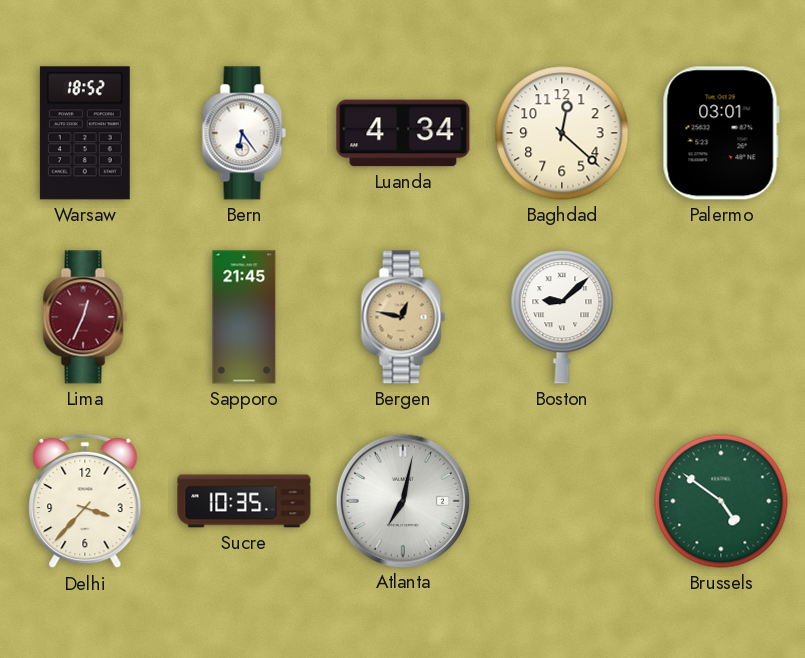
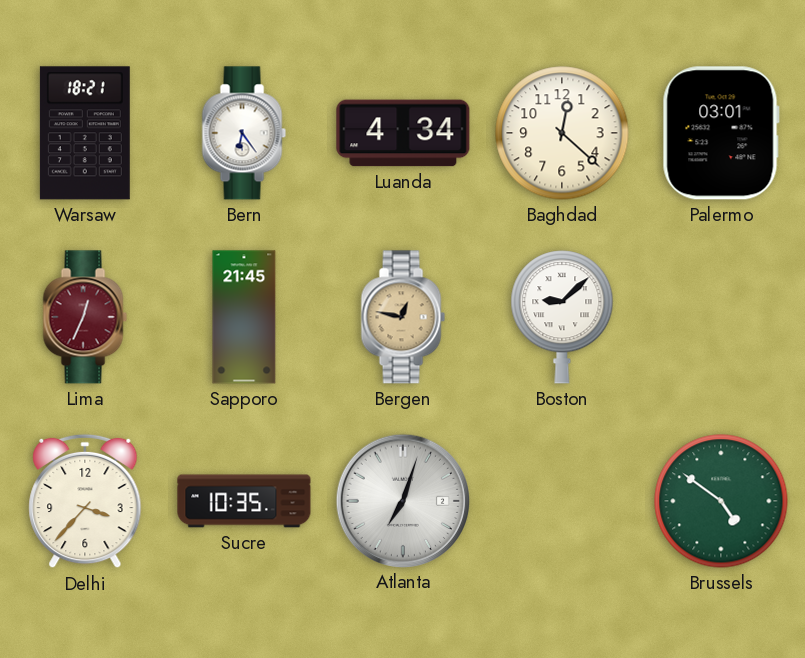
Warsaw: 18:52 -> 18:21
Atlanta: 7:02 -> 7:03
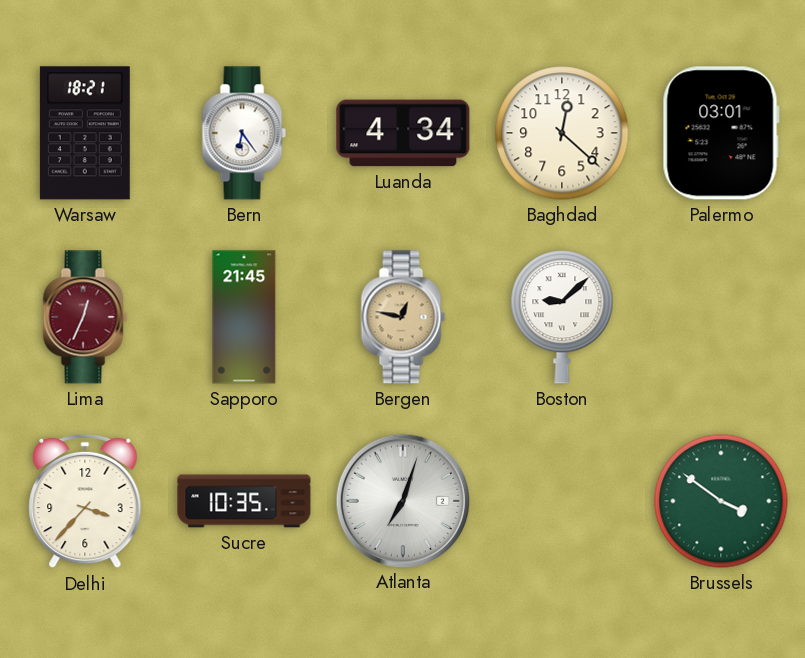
Brussels: 4:51 -> 3:51
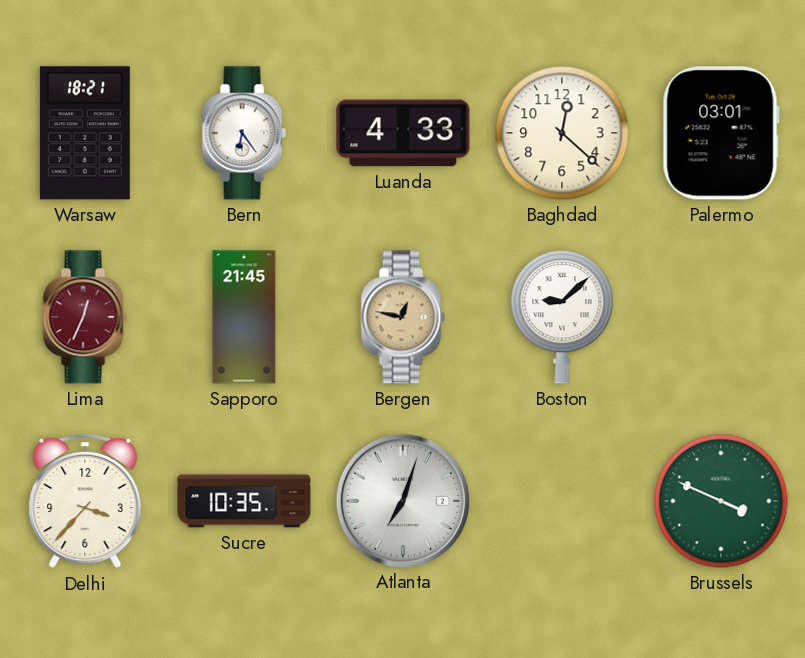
Luanda: 4:34 -> 4:33
Brussels: 3:51 -> 3:49
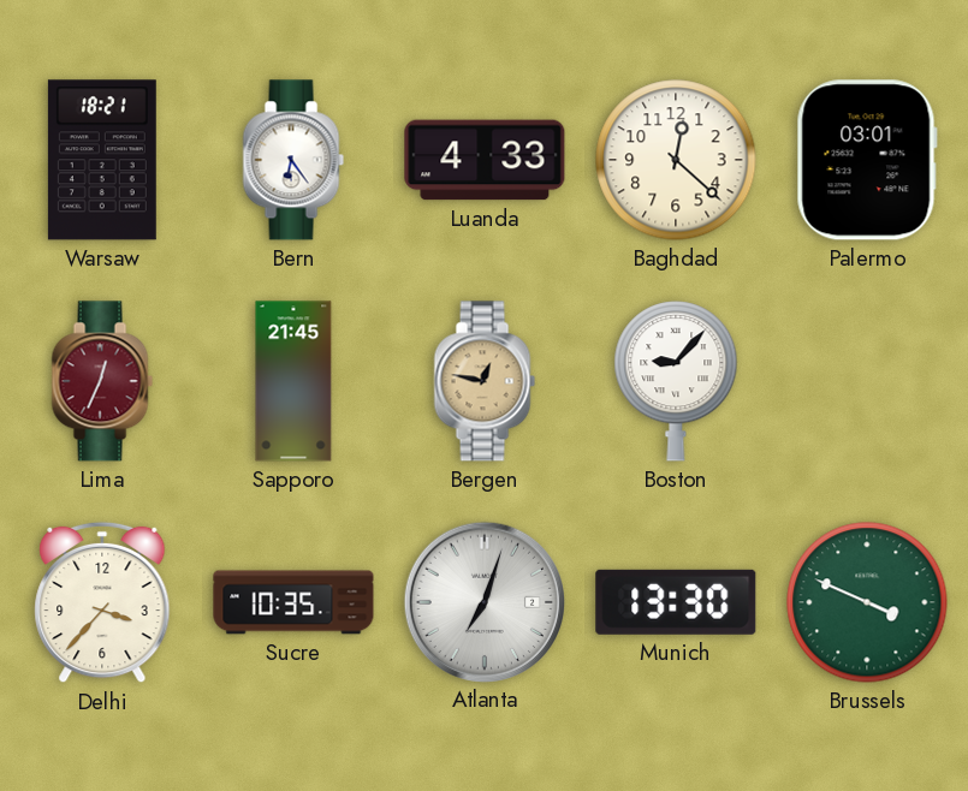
Boston: 9:08 -> 9:07
Munich: none -> 13:30
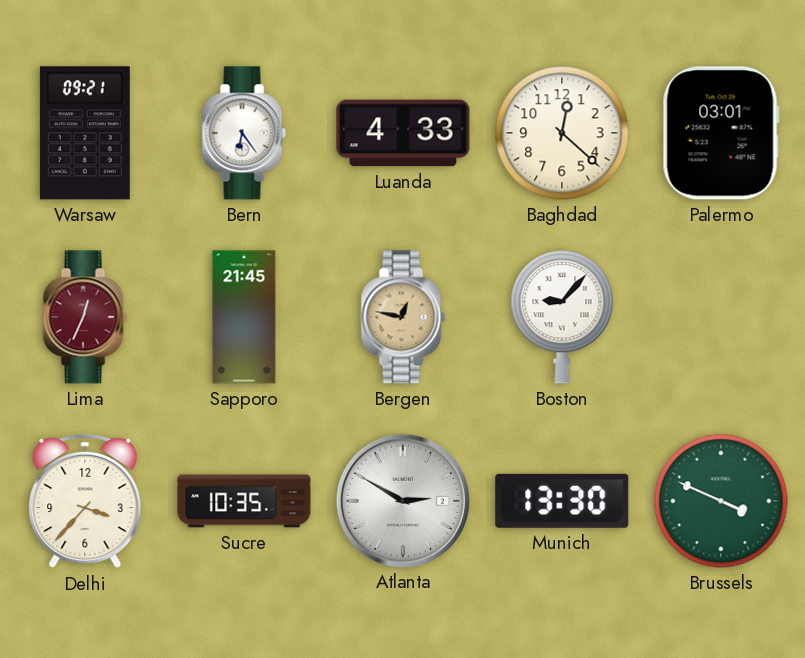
Warsaw: 18:21 -> 09:21
Atlanta: 7:03 -> 2:50
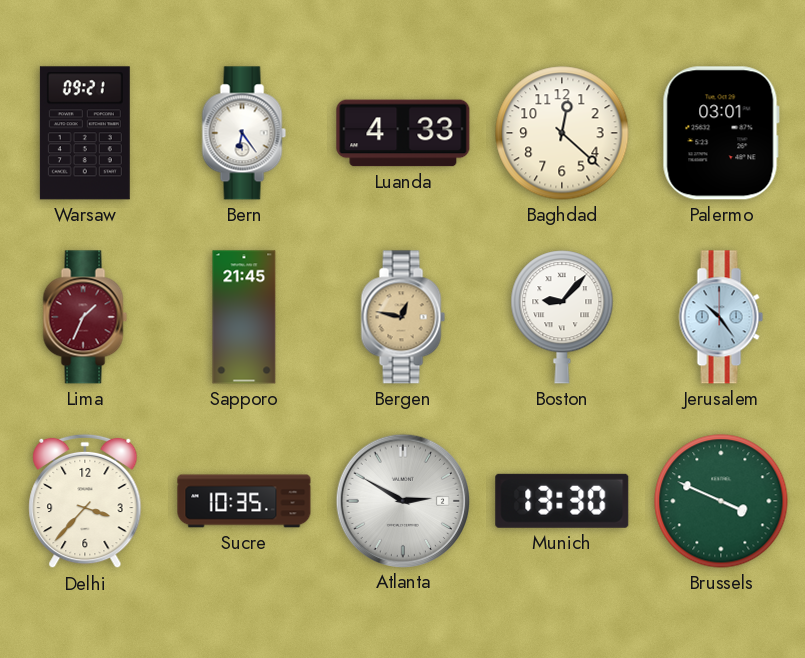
Lima: 12:34 -> 1:34
Jerusalem: none -> 10:24
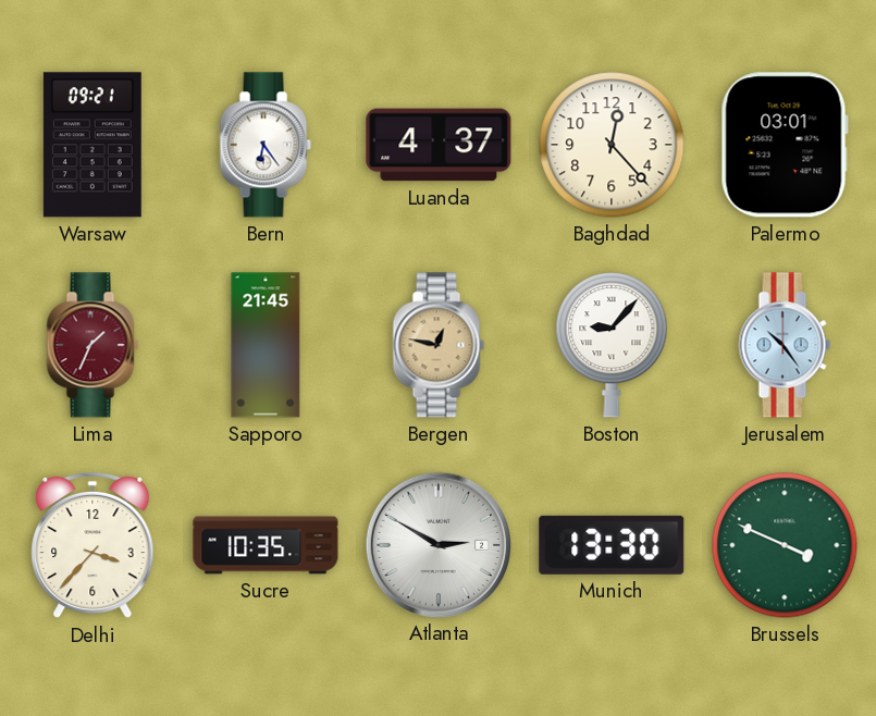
Luanda: 4:33 -> 4:37
Baghdad: 12:22 -> 12:23
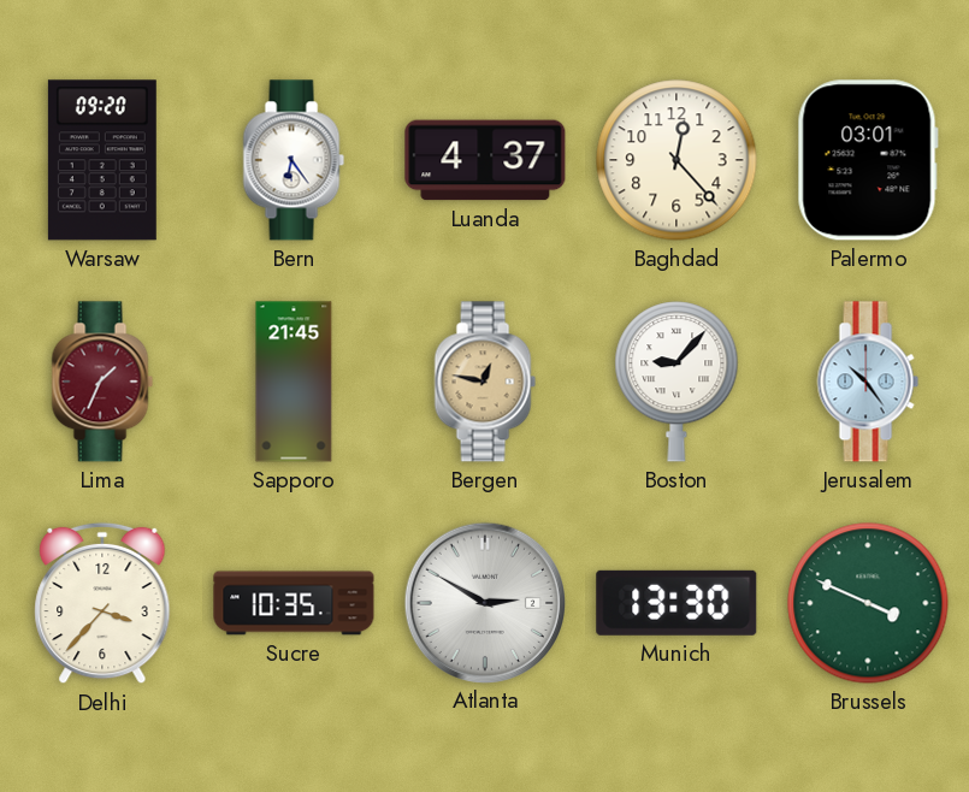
Warsaw: 09:21 -> 09:20
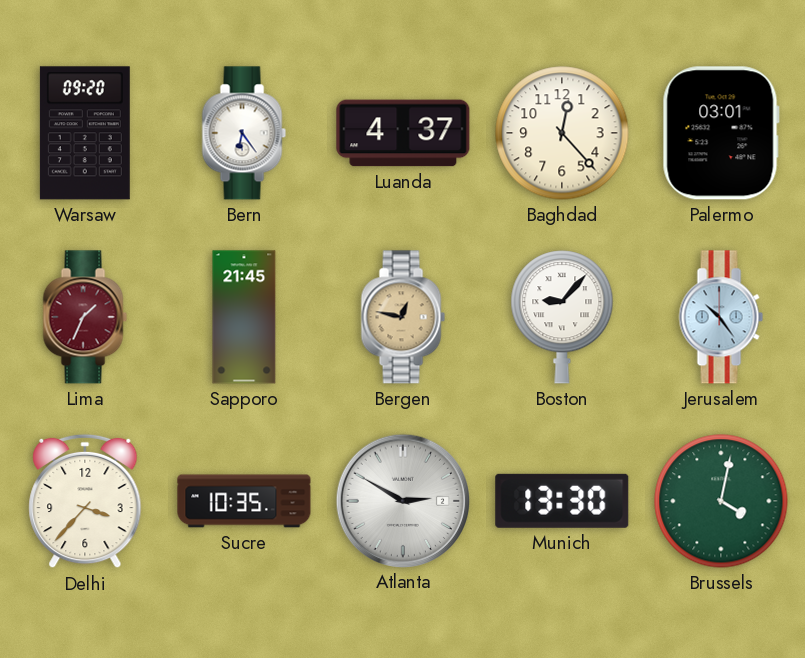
Brussels: 3:49 -> 4:02
